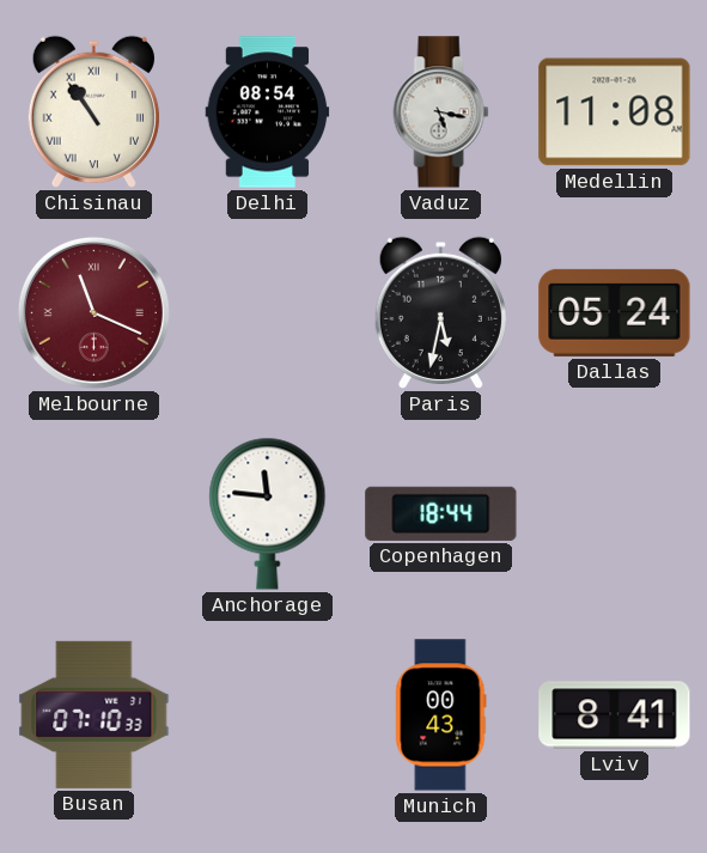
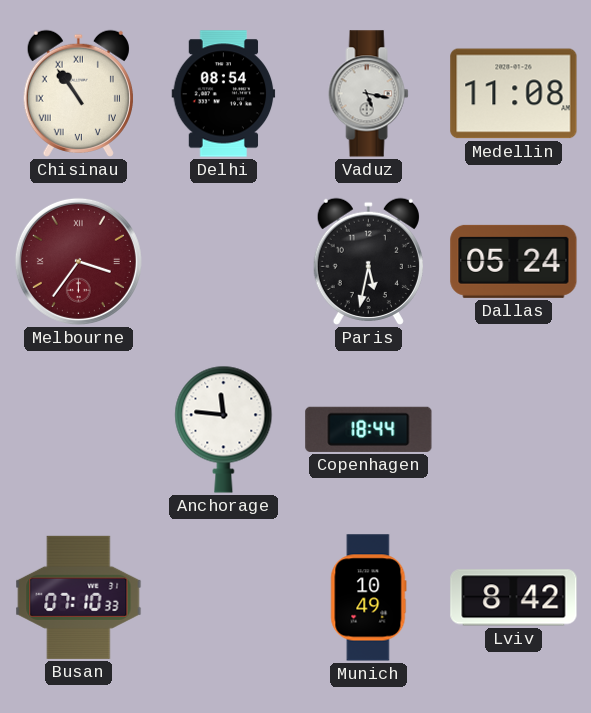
Melbourne: 11:19 -> 3:36
Munich: 00:43 -> 10:49
Lviv: 8:41 -> 8:42
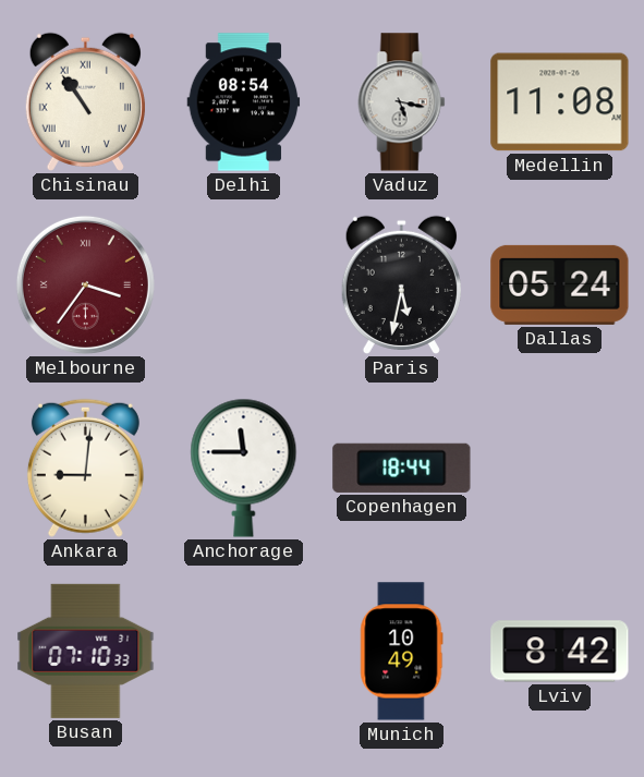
Ankara: none -> 9:01
Anchorage: 11:46 -> 11:45
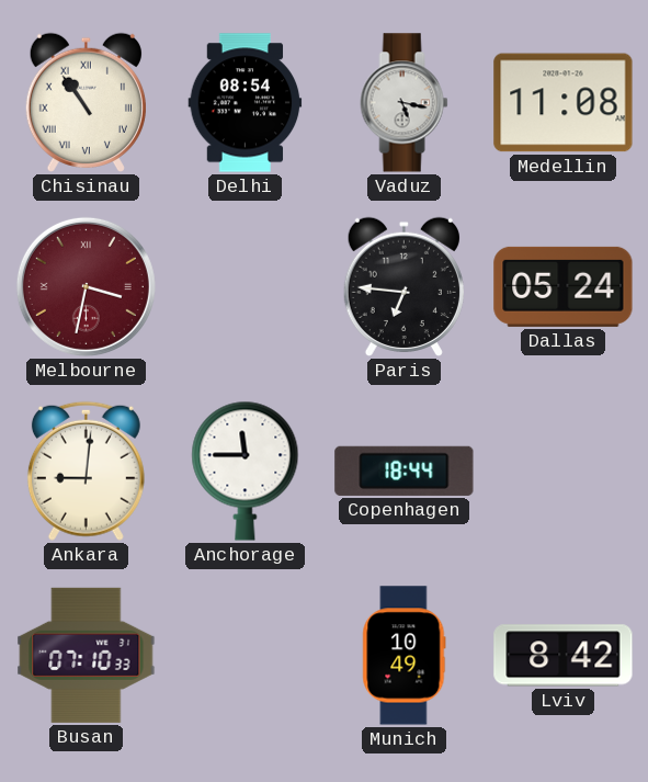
Melbourne: 3:36 -> 3:32
Paris: 5:32 -> 6:46
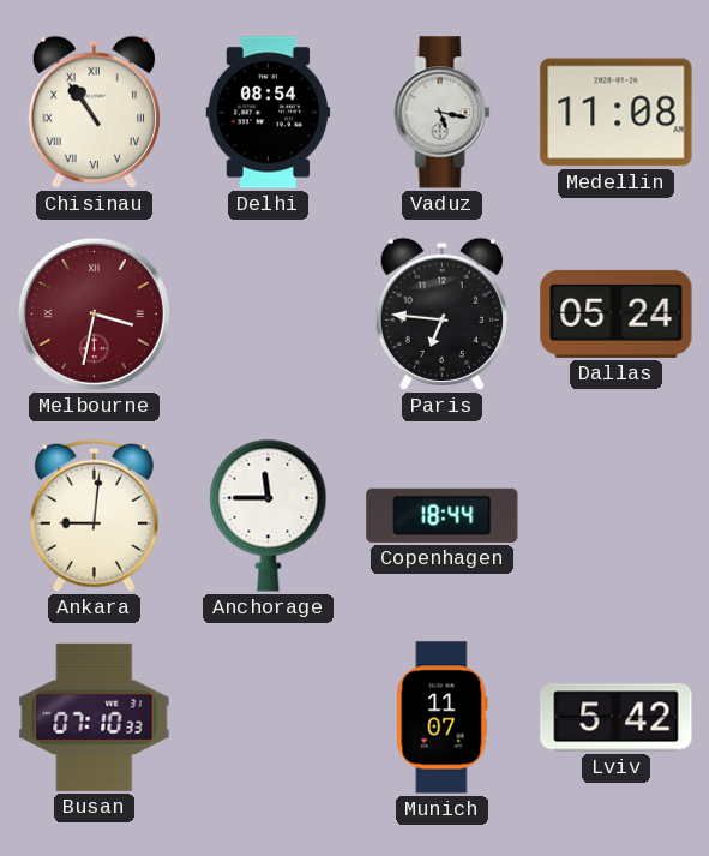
Munich: 10:49 -> 11:07
Lviv: 8:42 -> 5:42
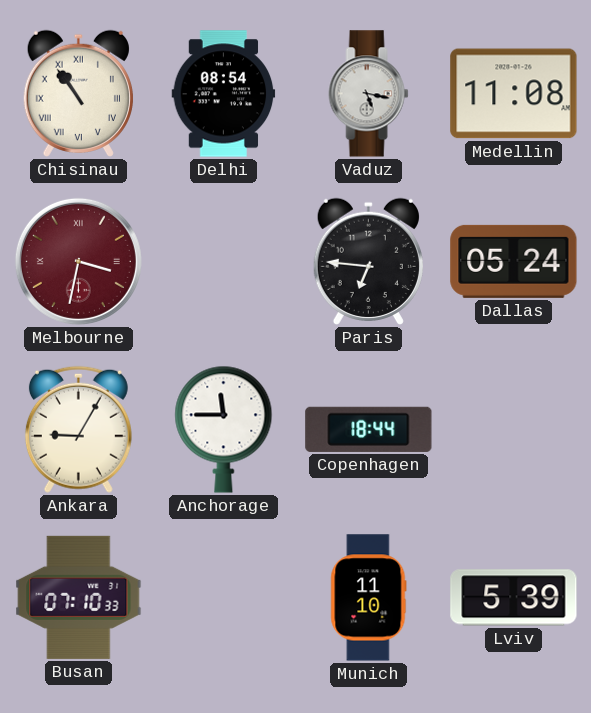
Ankara: 9:01 -> 9:05
Munich: 11:07 -> 11:10
Lviv: 5:42 -> 5:39
